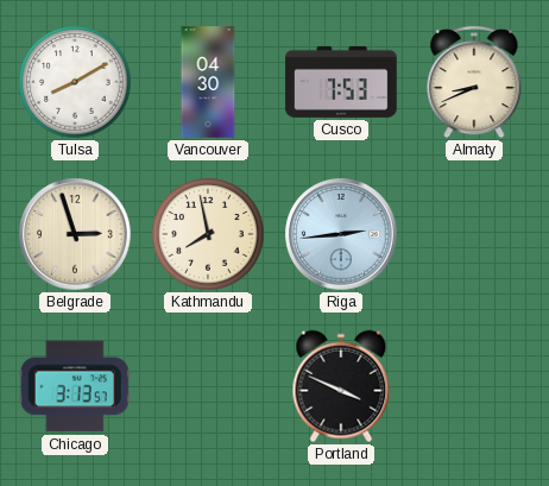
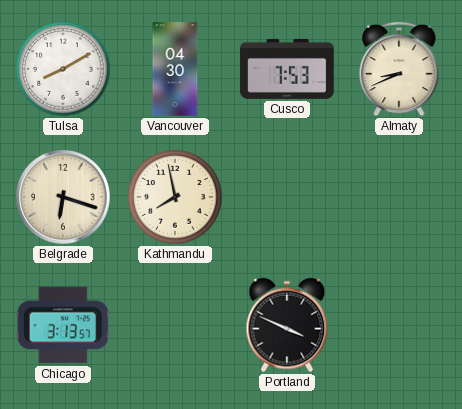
Belgrade: 2:57 -> 6:18
Riga: 2:44 -> none
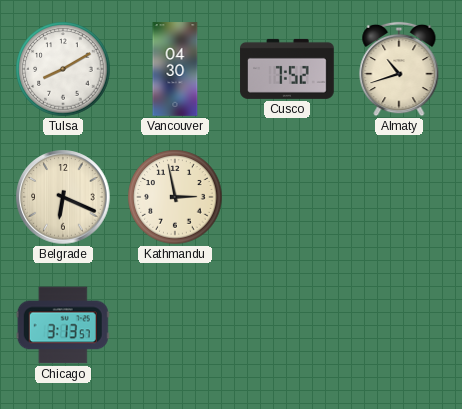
Cusco: 7:53 -> 7:52
Almaty: 8:41 -> 10:42
Belgrade: 6:18 -> 6:19
Kathmandu: 7:58 -> 2:58
Portland: 3:49 -> none
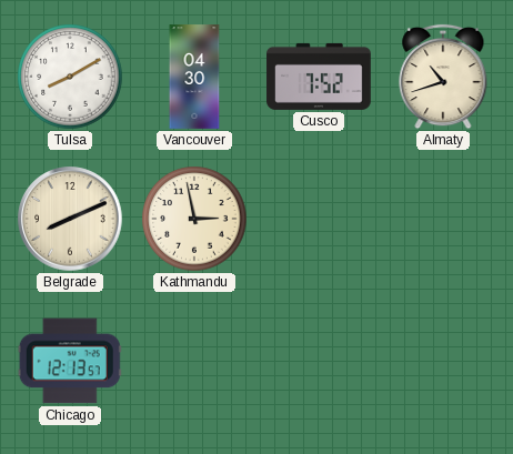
Belgrade: 6:19 -> 8:11
Chicago: 3:13 -> 12:13
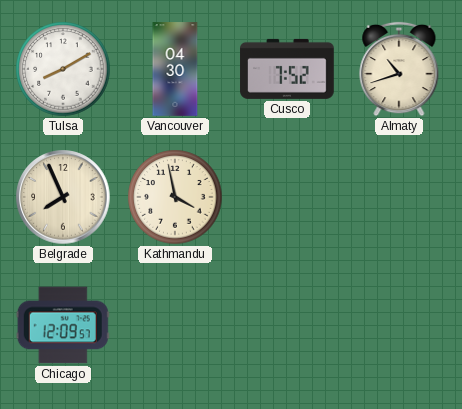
Belgrade: 8:11 -> 7:56
Kathmandu: 2:58 -> 3:58
Chicago: 12:13 -> 12:09
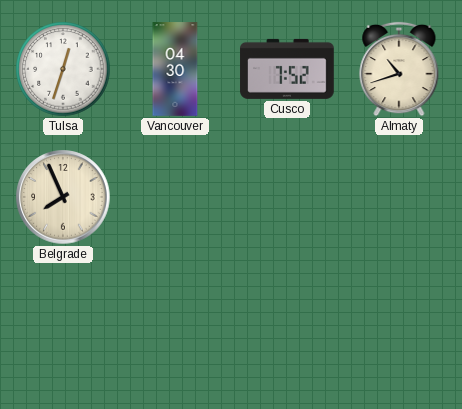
Tulsa: 8:10 -> 12:33
Kathmandu: 3:58 -> none
Chicago: 12:09 -> none
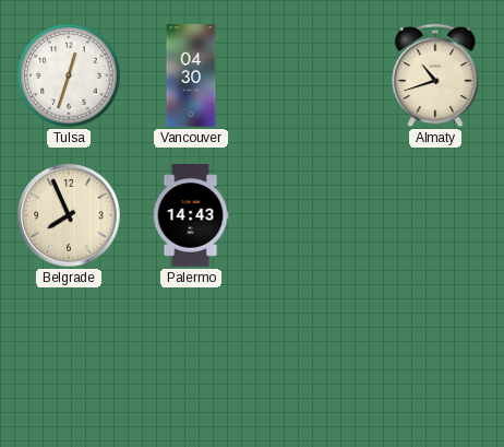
Cusco: 7:52 -> none
Palermo: none -> 14:43
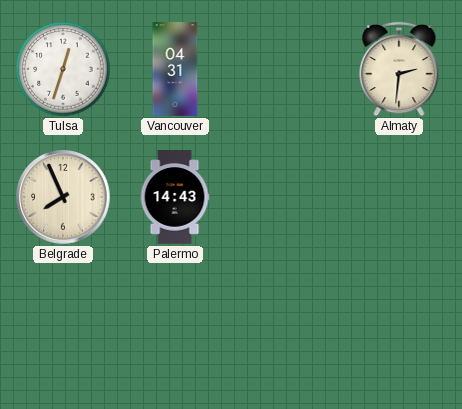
Vancouver: 04:30 -> 04:31
Almaty: 10:42 -> 2:31
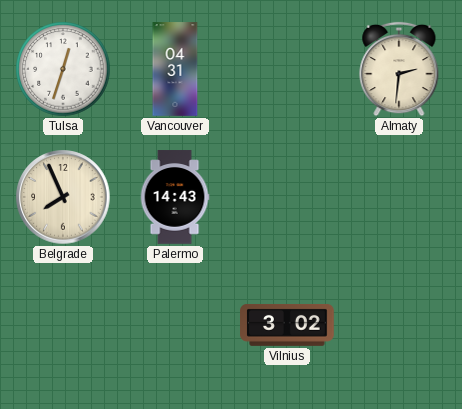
Vilnius: none -> 3:02
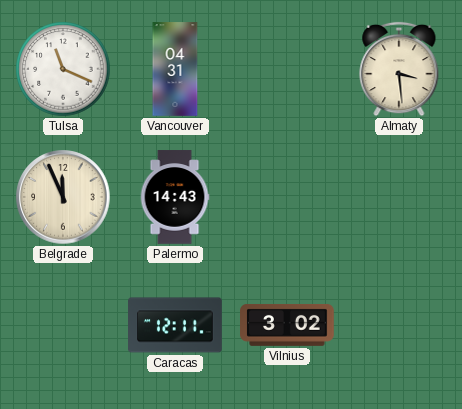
Tulsa: 12:33 -> 11:19
Almaty: 2:31 -> 3:29
Belgrade: 7:56 -> 11:56
Caracas: none -> 12:11
